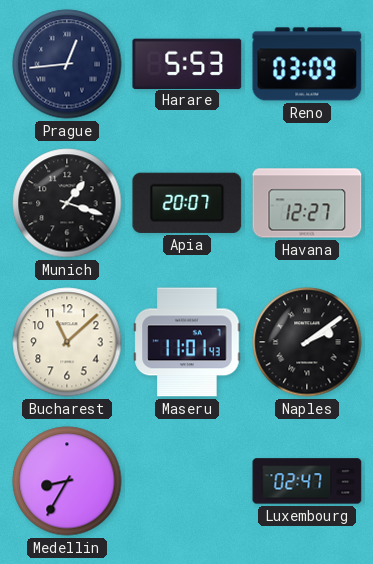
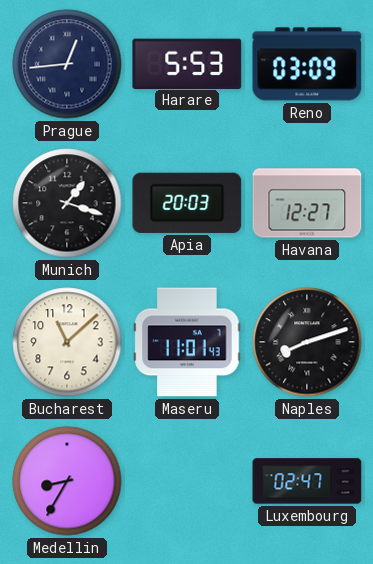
Apia: 20:07 -> 20:03
Naples: 2:09 -> 8:12
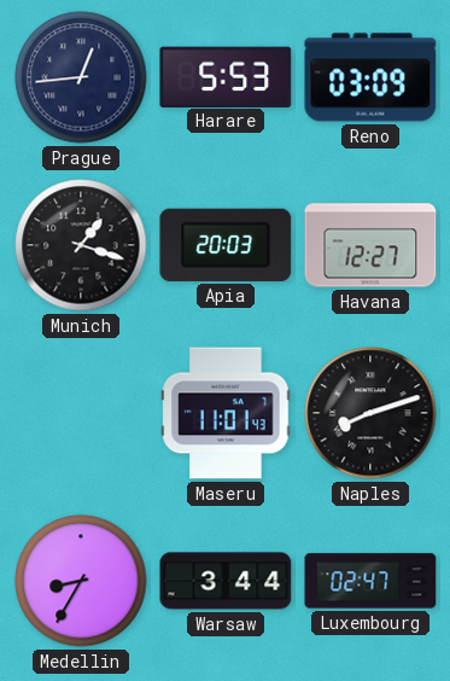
Bucharest: 11:08 -> none
Warsaw: none -> 3:44
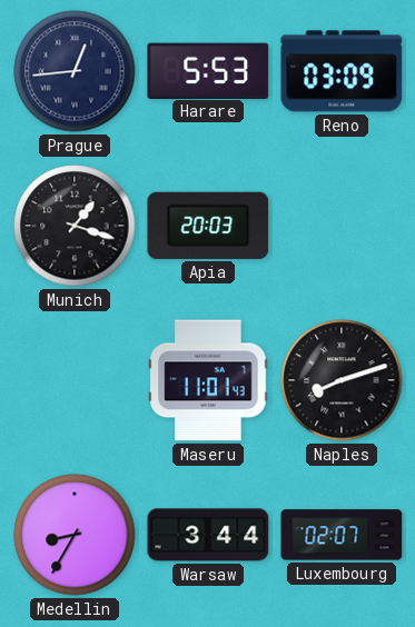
Havana: 12:27 -> none
Luxembourg: 02:47 -> 02:07
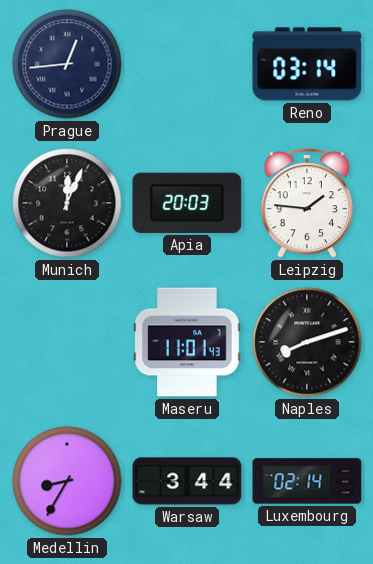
Harare: 5:53 -> none
Reno: 03:09 -> 03:14
Munich: 1:18 -> 12:04
Leipzig: none -> 1:46
Luxembourg: 02:07 -> 02:14
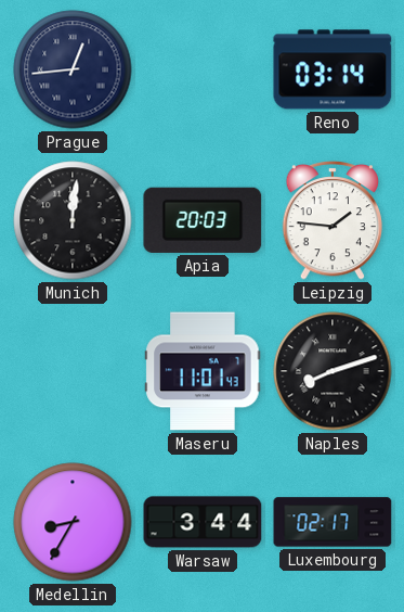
Munich: 12:04 -> 12:01
Luxembourg: 02:14 -> 02:17
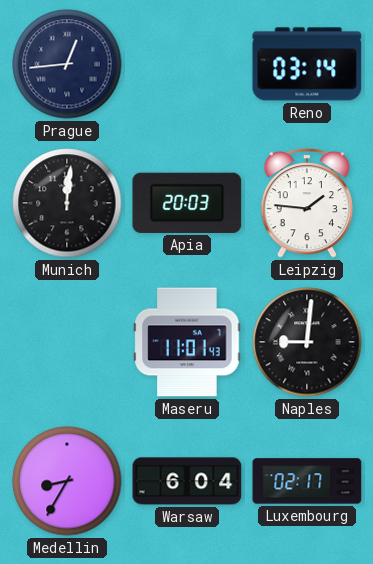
Naples: 8:12 -> 9:01
Warsaw: 3:44 -> 6:04
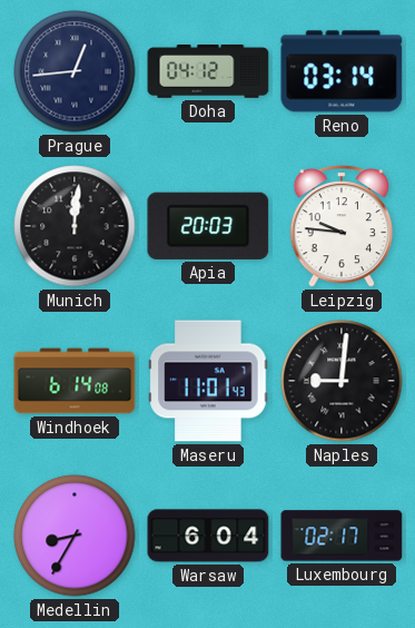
Doha: none -> 04:12
Leipzig: 1:46 -> 9:46
Windhoek: none -> 6:14
